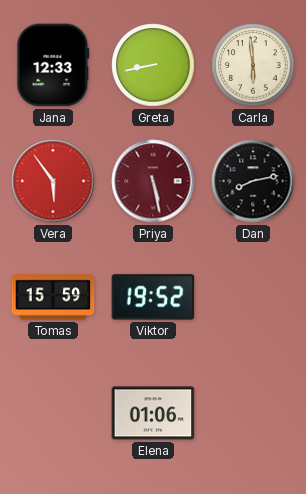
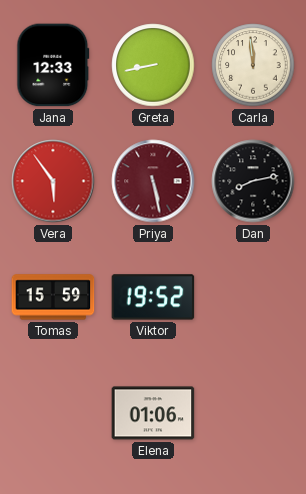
Carla: 5:59 -> 11:59
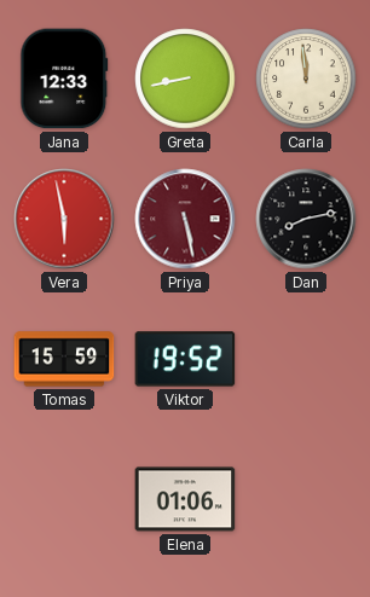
Vera: 5:54 -> 5:58
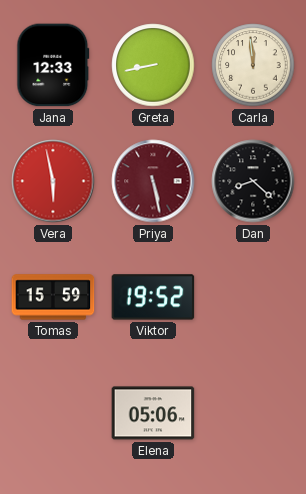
Dan: 8:13 -> 8:22
Elena: 01:06 -> 05:06
